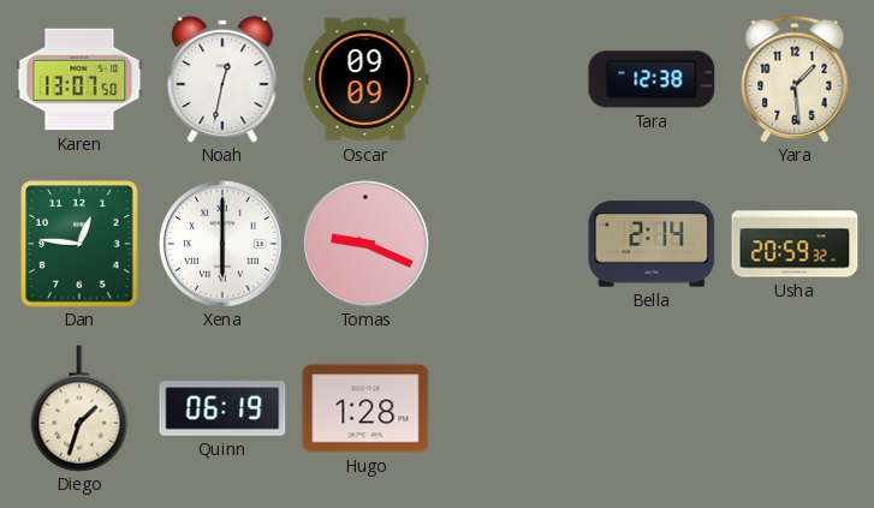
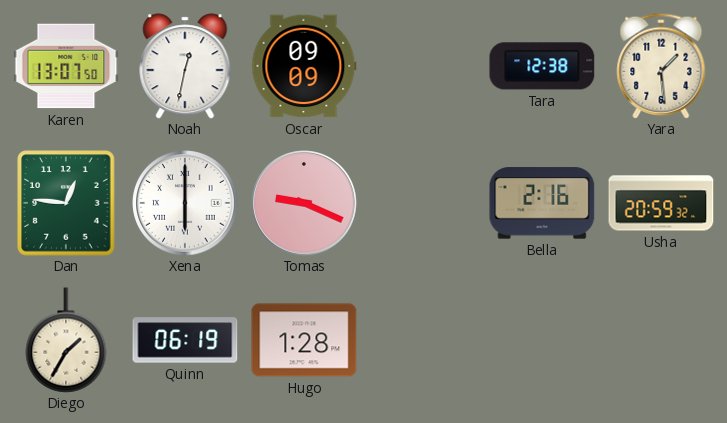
Bella: 2:14 -> 2:16
Diego: 1:33 -> 1:35
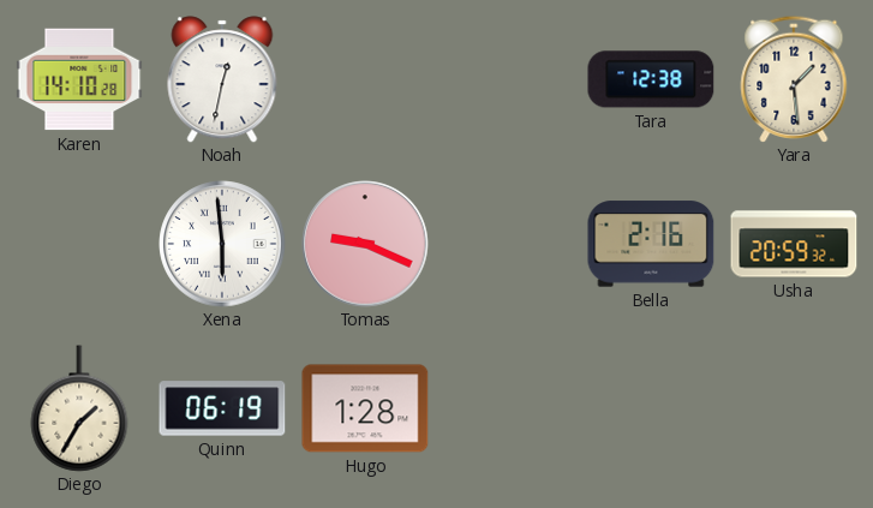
Karen: 13:07 -> 14:10
Oscar: 09:09 -> none
Dan: 12:46 -> none
Xena: 6:00 -> 5:59
